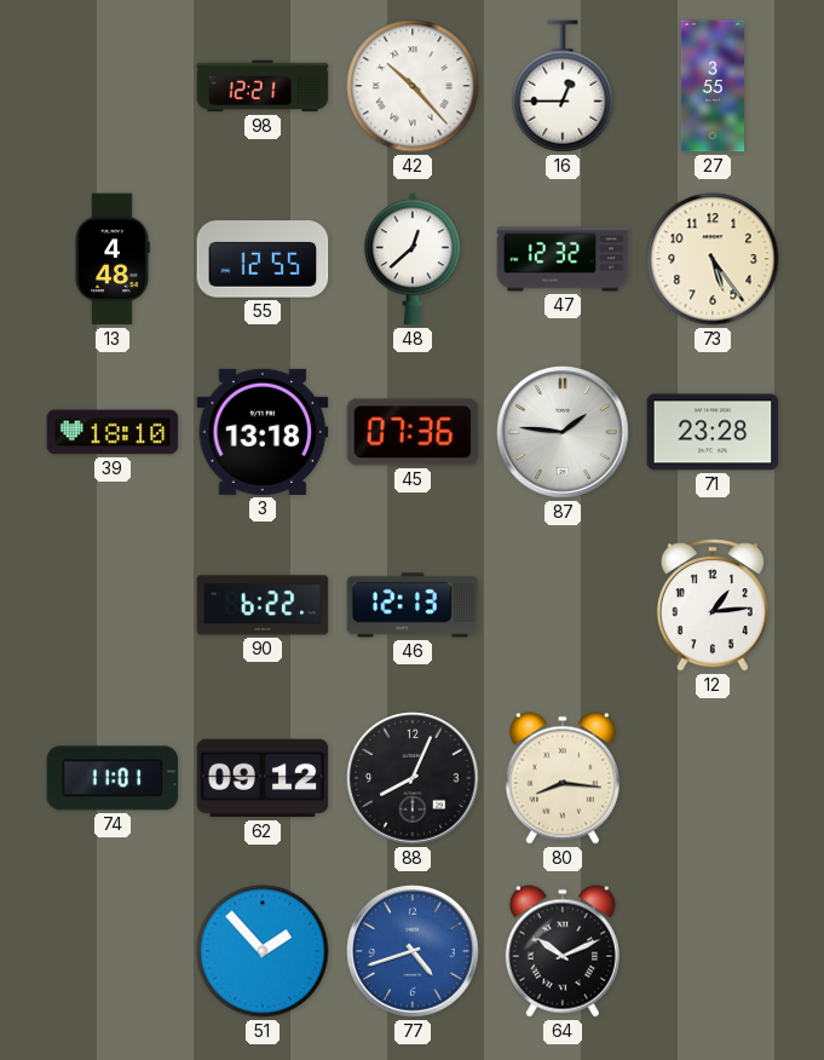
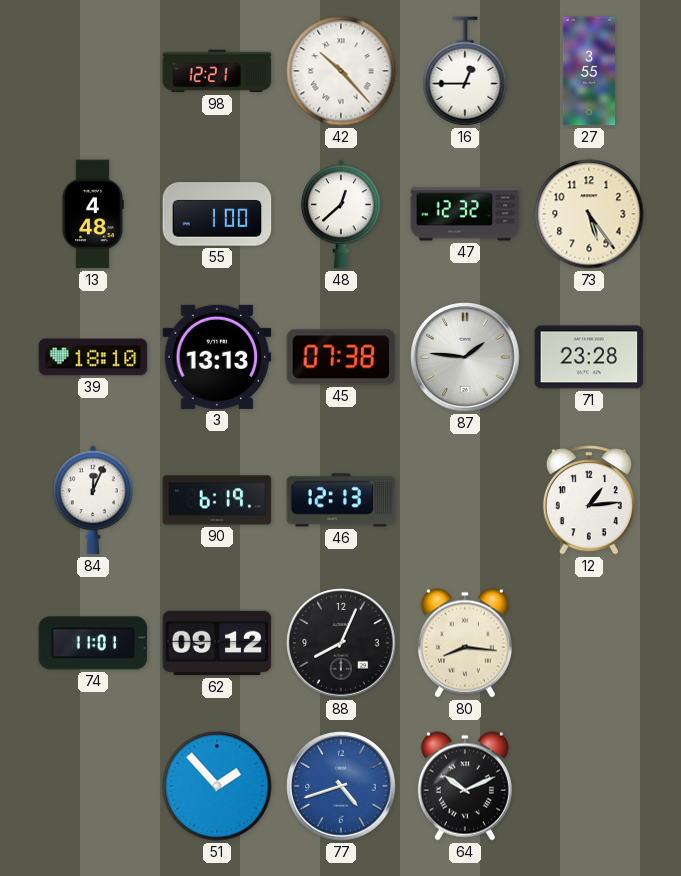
55: 12:55 -> 1:00
3: 13:18 -> 13:13
45: 07:36 -> 07:38
84: none -> 12:04
90: 6:22 -> 6:19
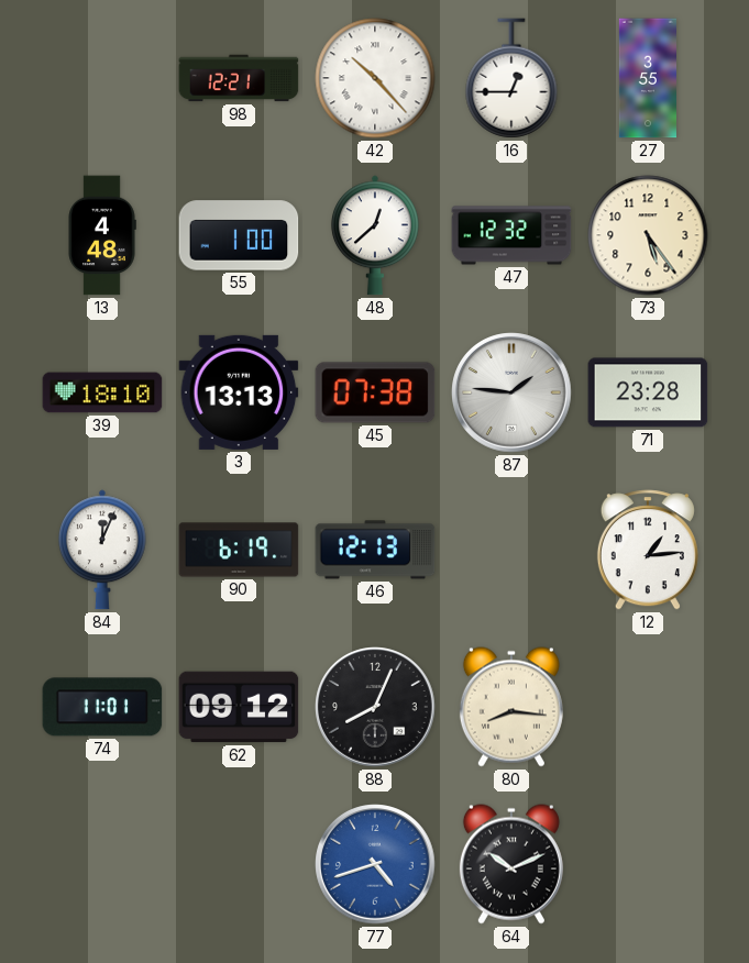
51: 1:53 -> none
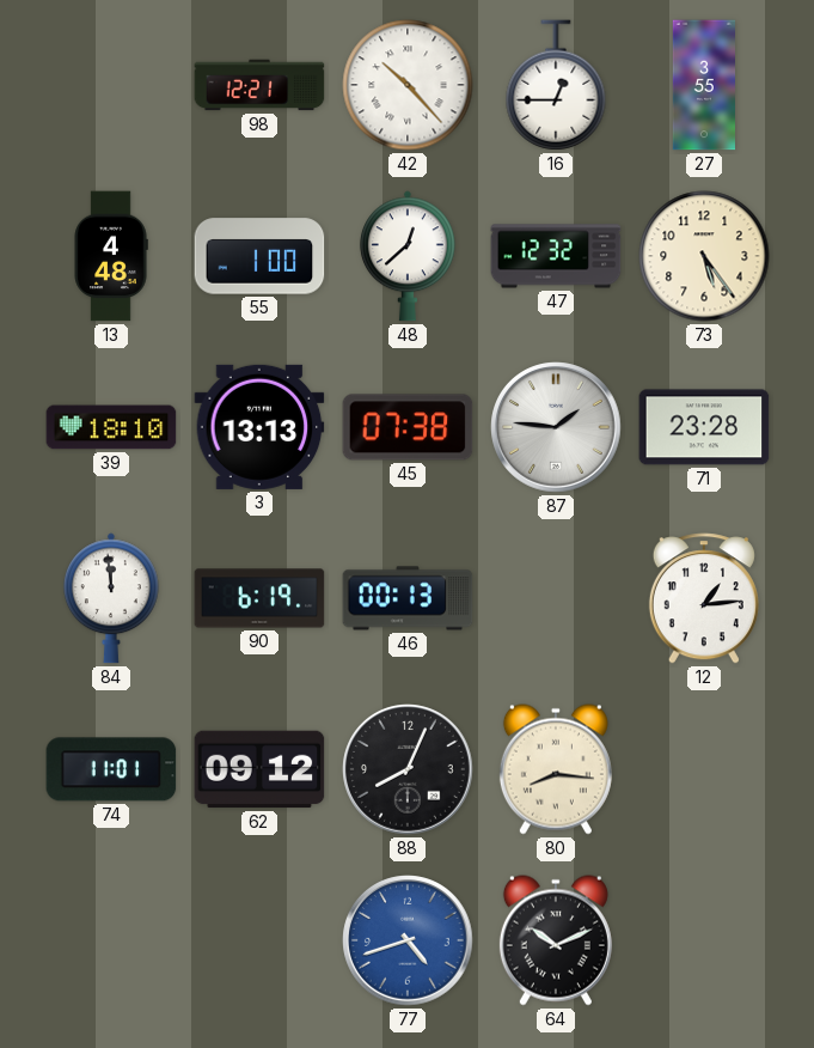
84: 12:04 -> 11:59
46: 12:13 -> 00:13
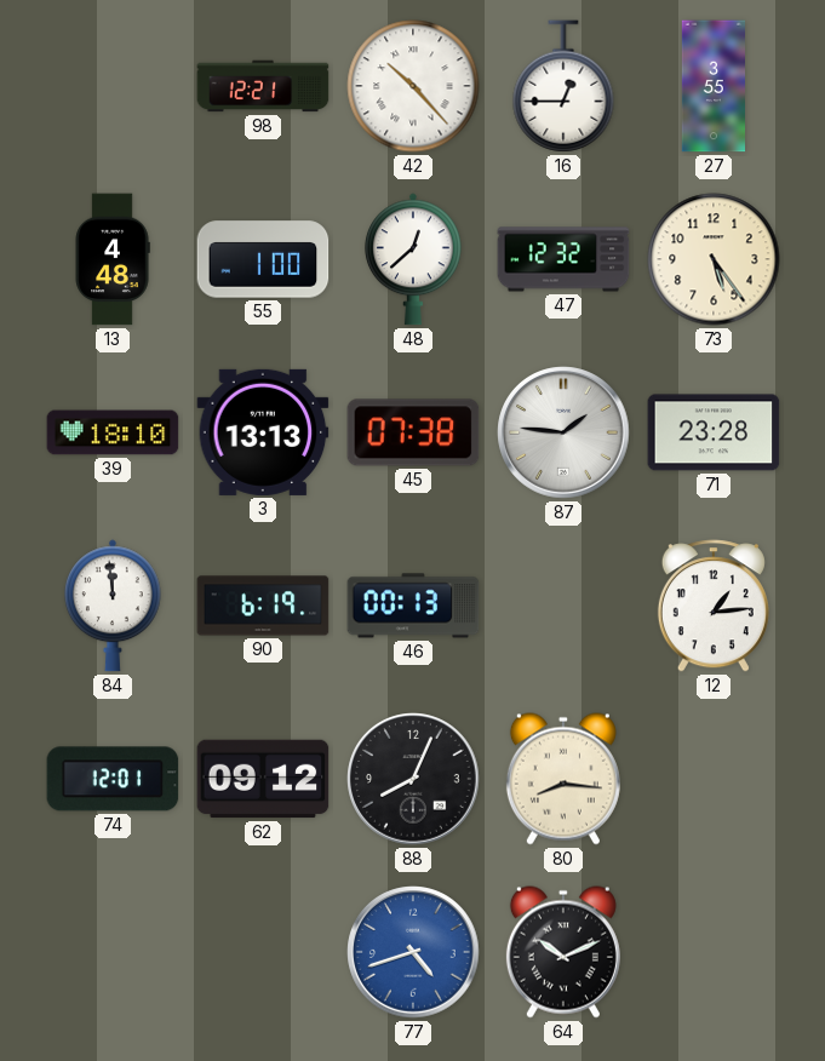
74: 11:01 -> 12:01
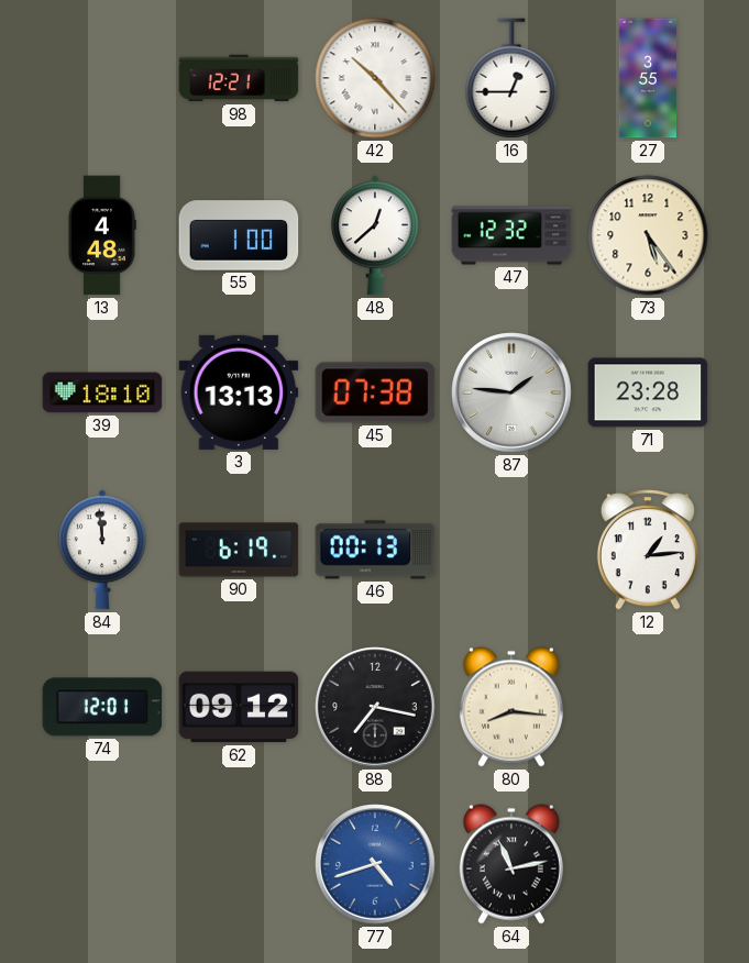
88: 8:04 -> 7:17
64: 10:11 -> 11:13
